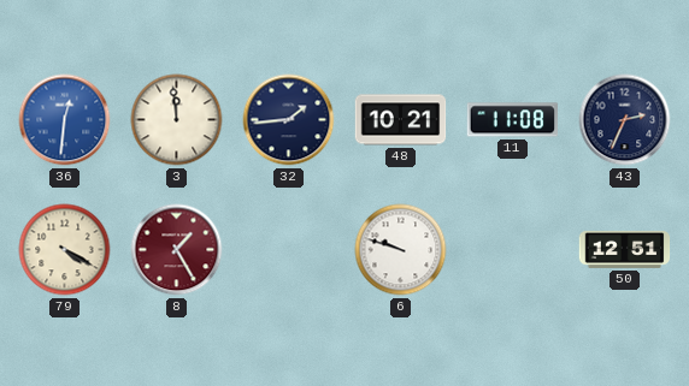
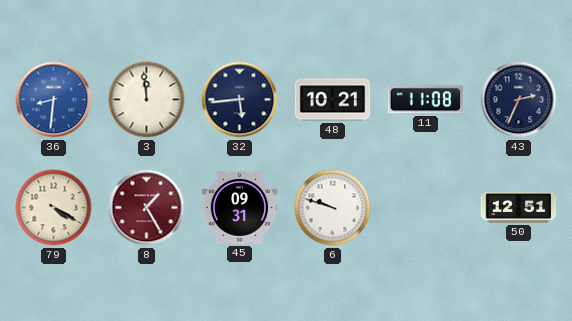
36: 12:31 -> 8:31
32: 1:44 -> 5:44
45: none -> 09:31
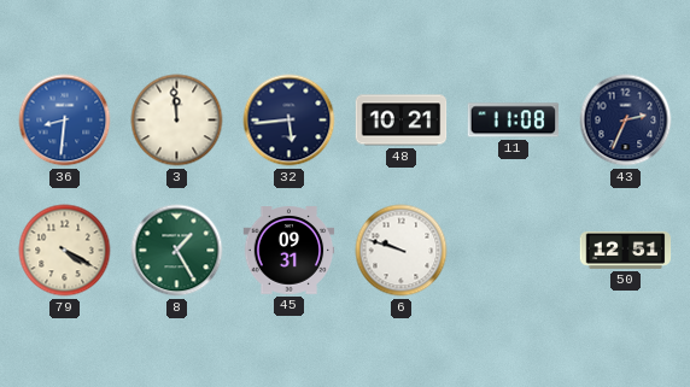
8 dial: burgundy -> green
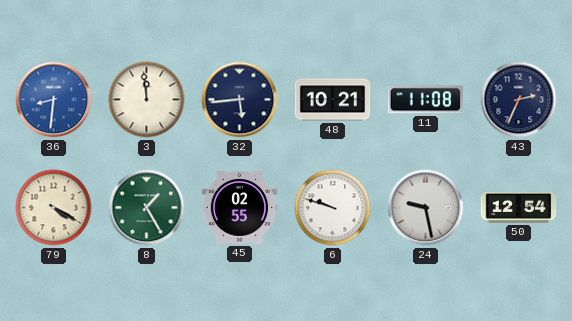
45: 09:31 -> 02:55
24: none -> 9:28
50: 12:51 -> 12:54
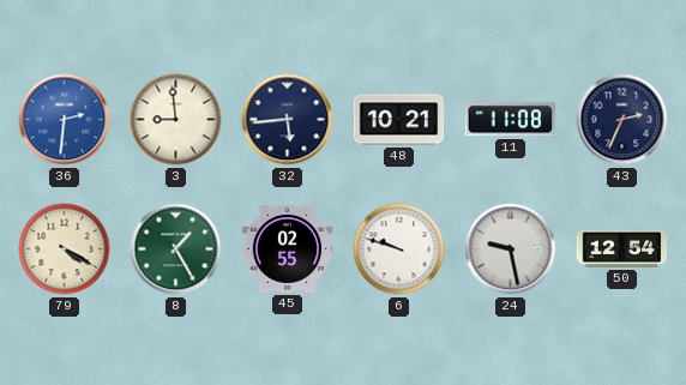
36: 8:31 -> 2:31
3: 11:59 -> 8:59
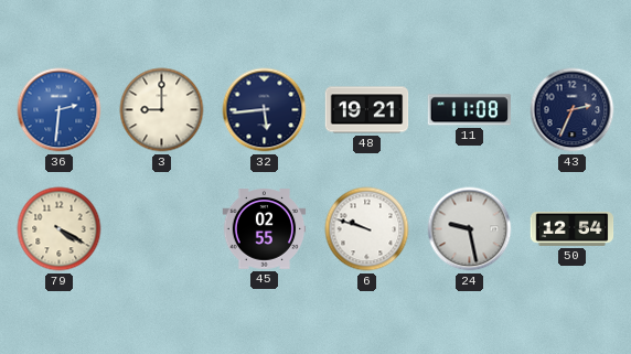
3: 8:59 -> 9:00
48: 10:21 -> 19:21
8: 1:25 -> none
